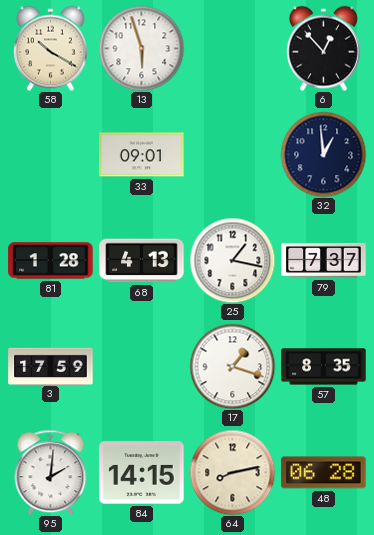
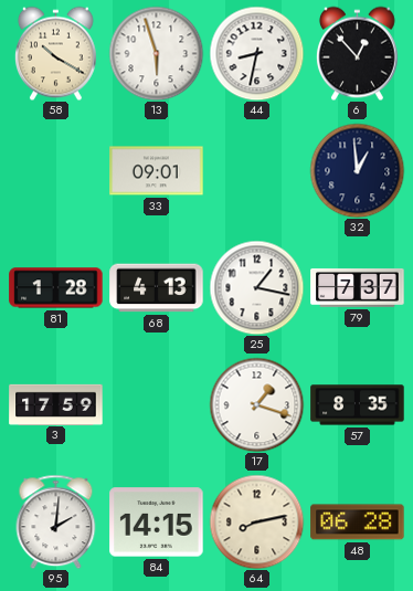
44: none -> 8:32
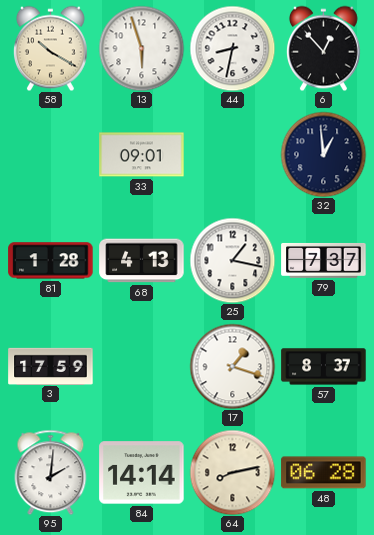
57: 8:35 -> 8:37
84: 14:15 -> 14:14
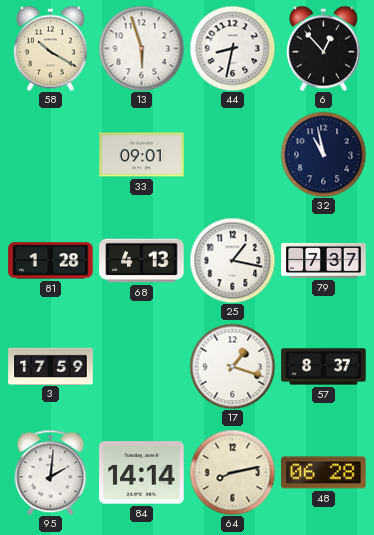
32: 12:59 -> 10:58
